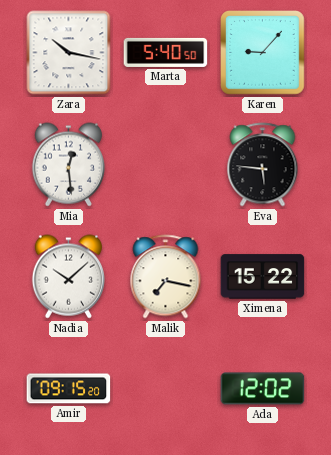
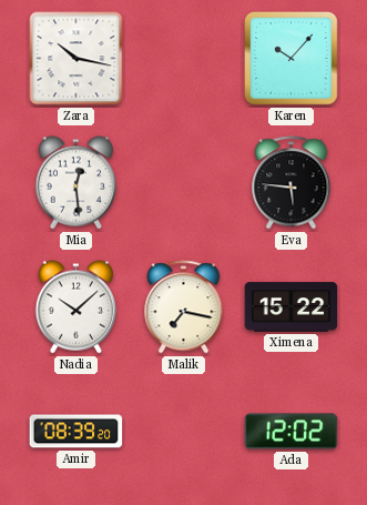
Marta: 5:40 -> none
Karen: 9:07 -> 10:07
Amir: 09:15 -> 08:39
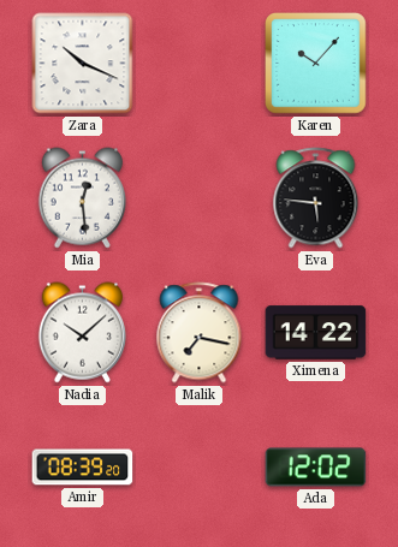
Zara: 10:17 -> 10:19
Ximena: 15:22 -> 14:22
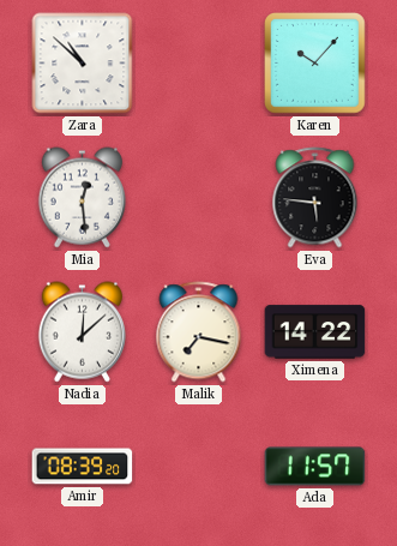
Zara: 10:19 -> 10:52
Nadia: 10:08 -> 12:08
Ada: 12:02 -> 11:57
